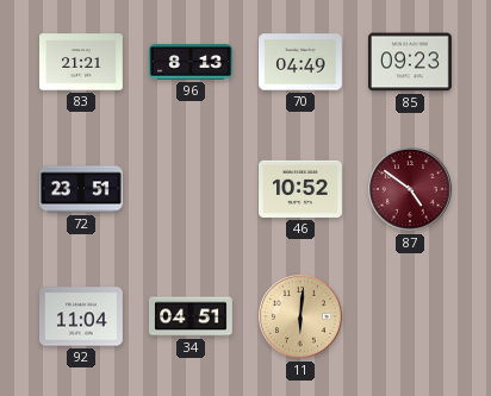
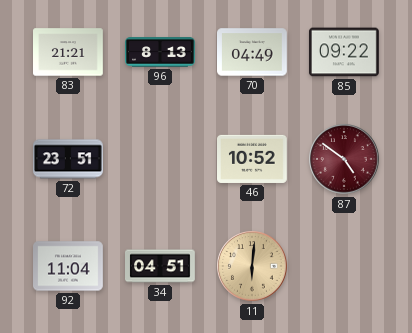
85: 09:23 -> 09:22
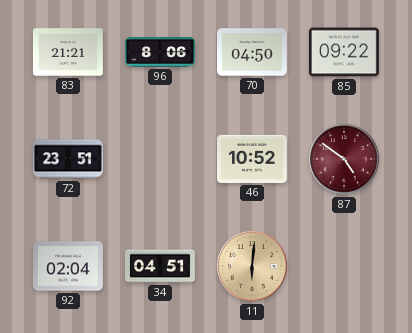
96: 8:13 -> 8:06
70: 04:49 -> 04:50
92: 11:04 -> 02:04
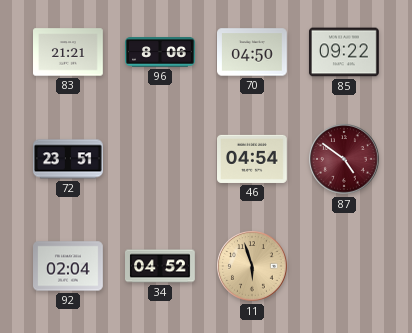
46: 10:52 -> 04:54
34: 04:51 -> 04:52
11: 6:01 -> 5:57
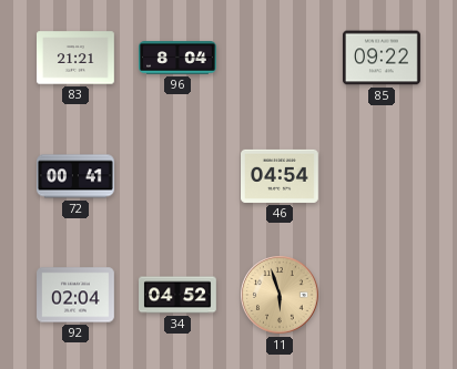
96: 8:06 -> 8:04
70: 04:50 -> none
72: 23:51 -> 00:41
87: 4:51 -> none
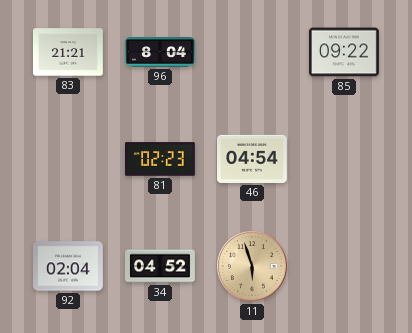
72: 00:41 -> none
81: none -> 02:23
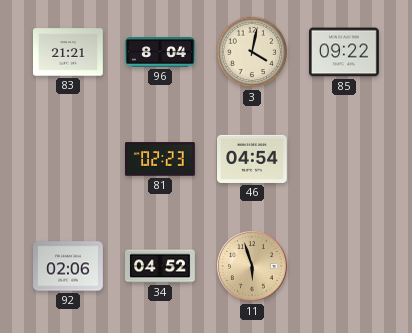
3: none -> 4:02
92: 02:04 -> 02:06
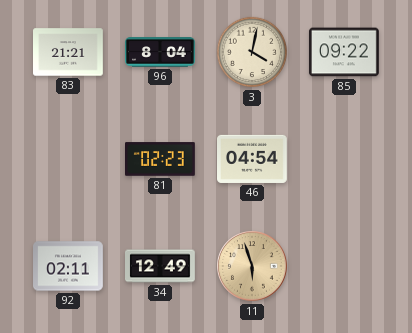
92: 02:06 -> 02:11
34: 04:52 -> 12:49
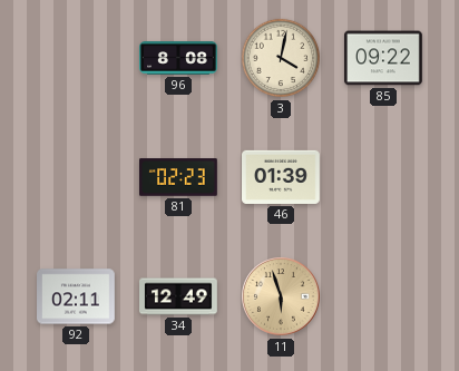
83: 21:21 -> none
96: 8:04 -> 8:08
46: 04:54 -> 01:39
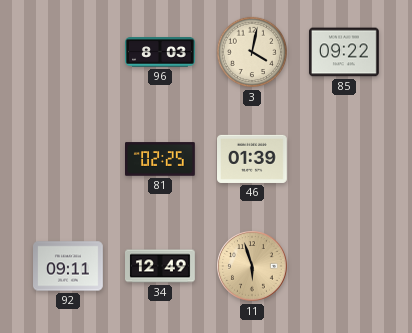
96: 8:08 -> 8:03
81: 02:23 -> 02:25
92: 02:11 -> 09:11
